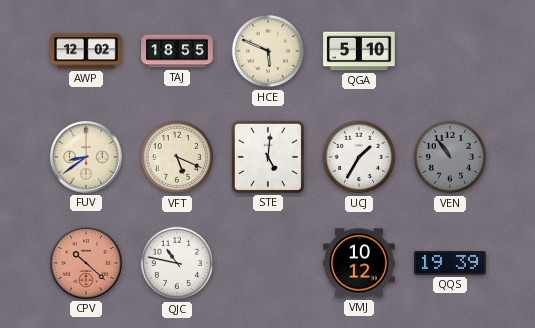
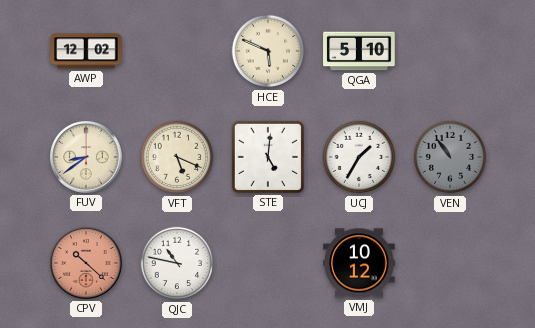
TAJ: 18:55 -> none
QQS: 19:39 -> none
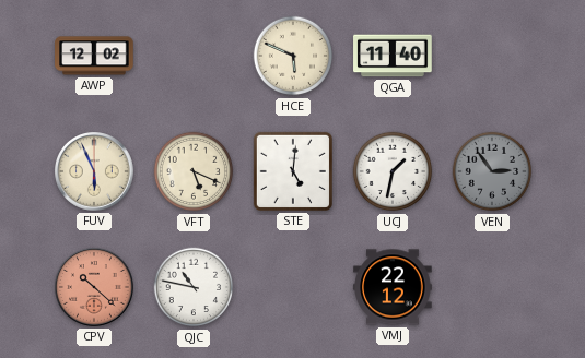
QGA: 5:10 -> 11:40
FUV: 8:39 -> 5:56
UCJ: 1:35 -> 1:32
VEN: 10:54 -> 2:54
VMJ: 10:12 -> 22:12
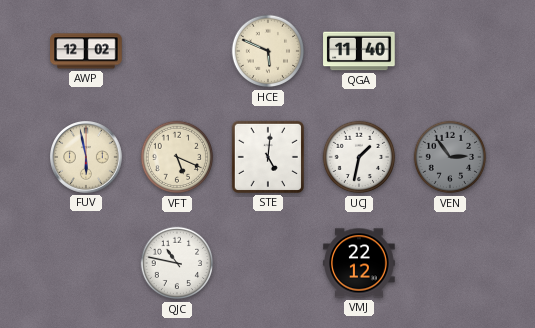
FUV: 5:56 -> 5:58
CPV: 10:22 -> none
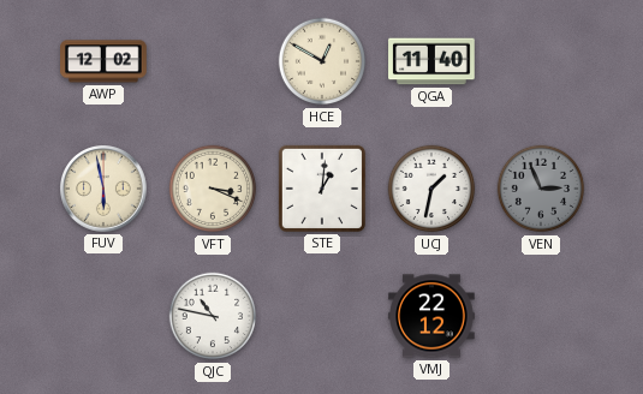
HCE: 5:49 -> 12:50
VFT: 5:19 -> 3:19
STE: 5:01 -> 1:01
VEN: 2:54 -> 2:56
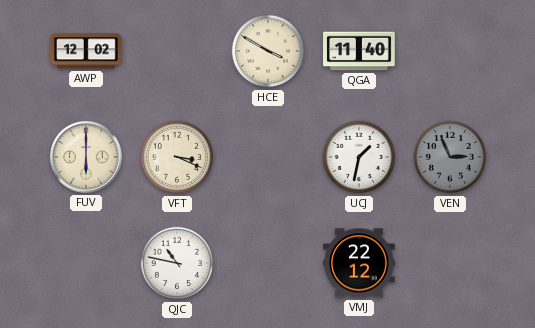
HCE: 12:50 -> 3:50
FUV: 5:58 -> 6:00
STE: 1:01 -> none
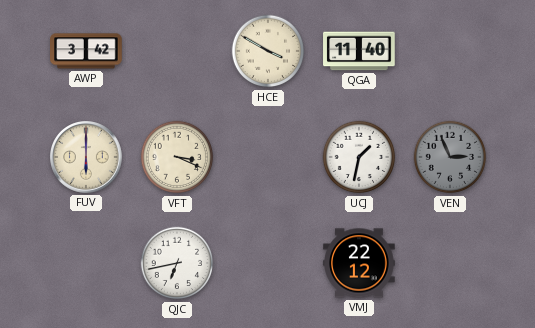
AWP: 12:02 -> 3:42
QJC: 10:47 -> 6:43
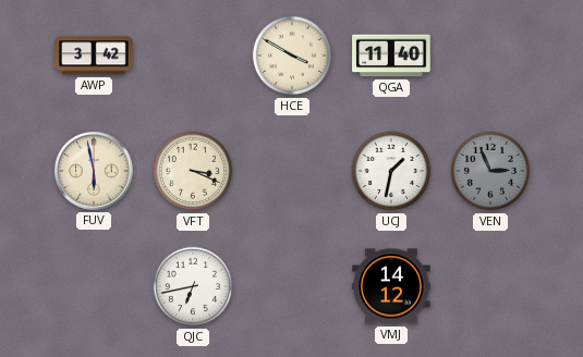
FUV: 6:00 -> 5:58
VMJ: 22:12 -> 14:12
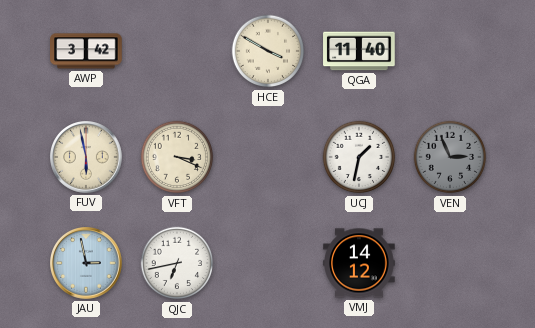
JAU: none -> 2:58
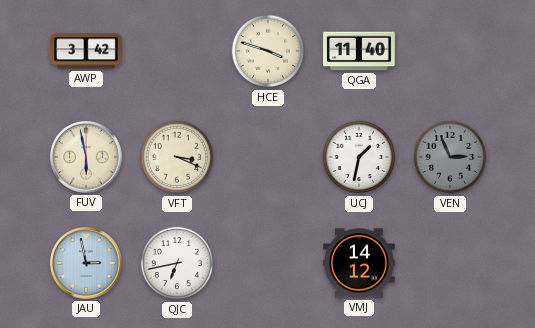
HCE: 3:50 -> 3:48
